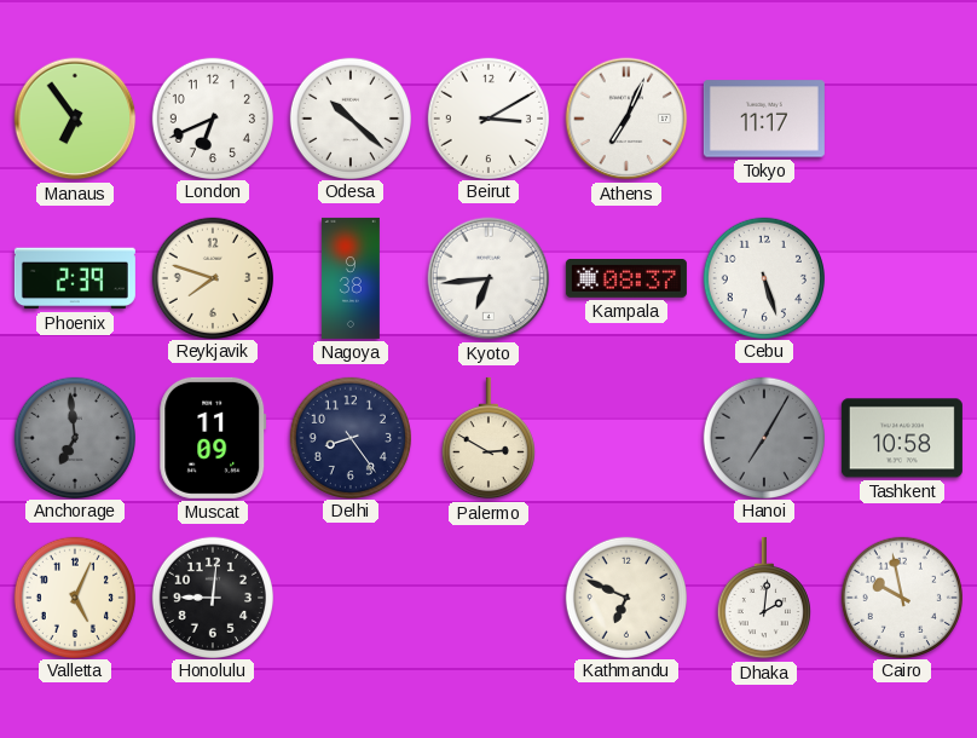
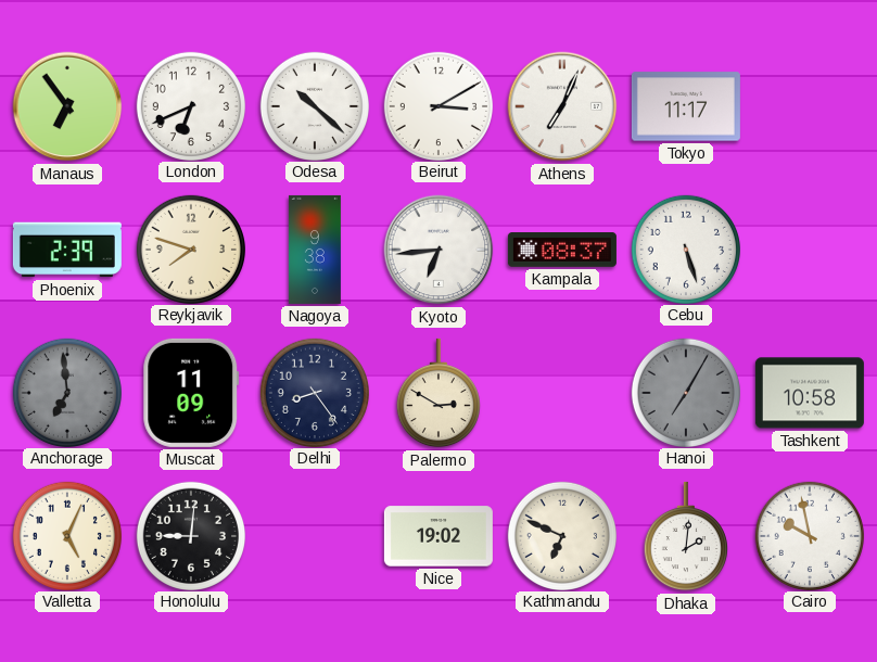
Nice: none -> 19:02
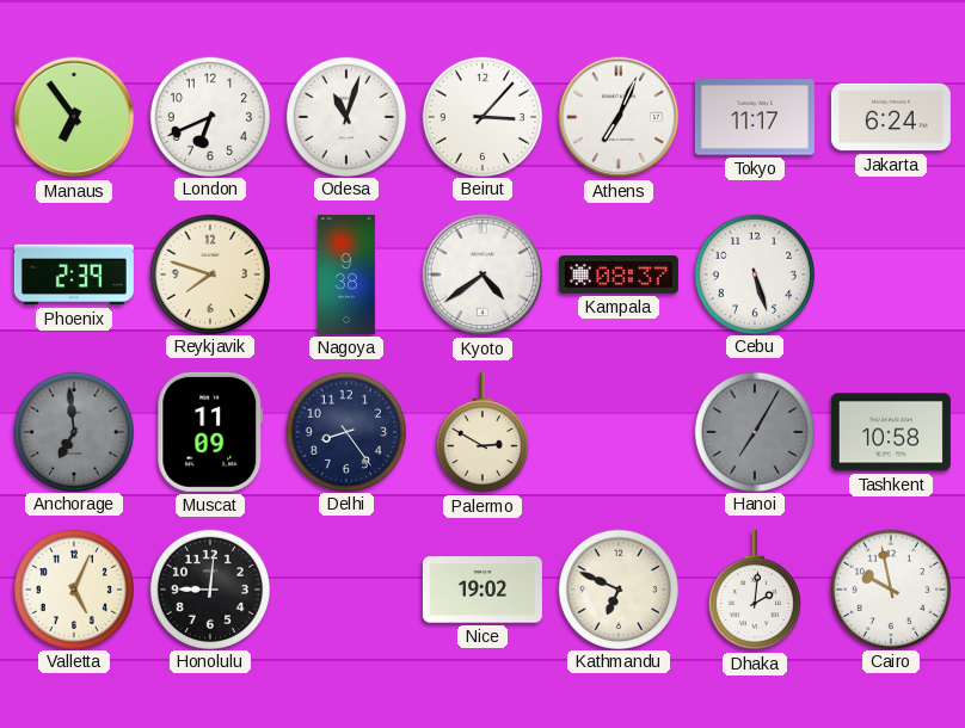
Odesa: 10:22 -> 11:03
Beirut: 3:10 -> 3:07
Jakarta: none -> 6:24
Kyoto: 6:44 -> 4:39
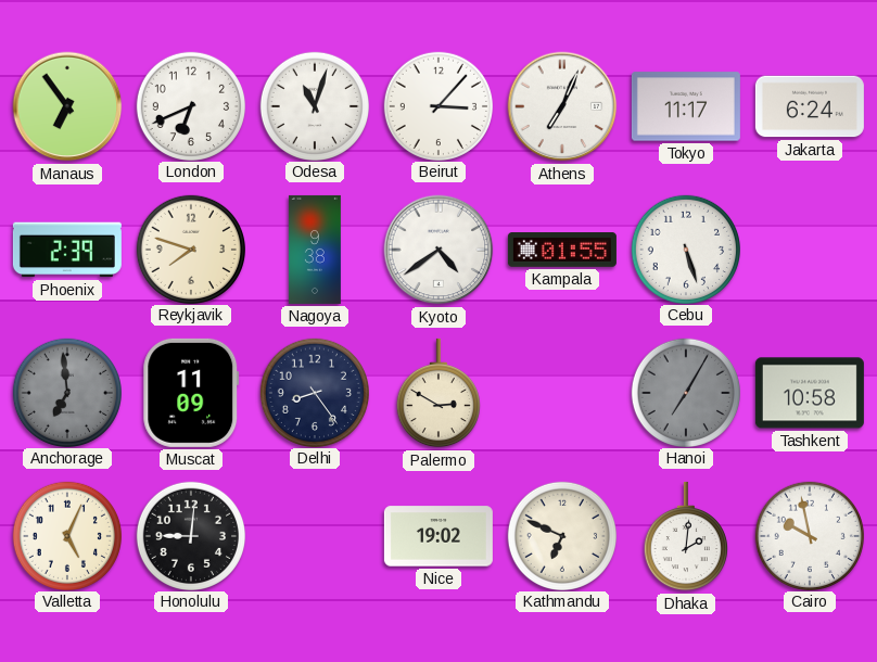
Kampala: 08:37 -> 01:55
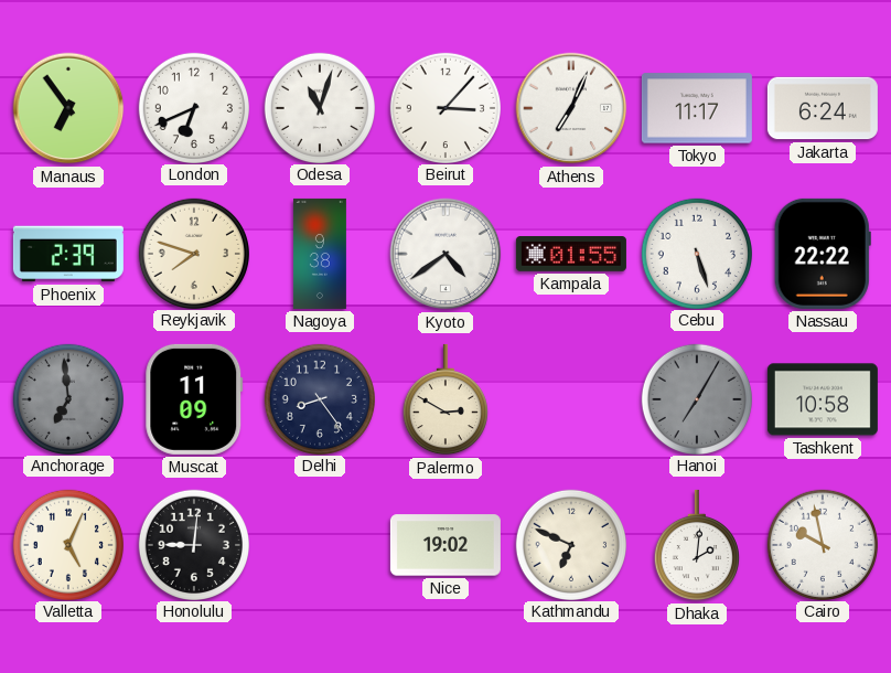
Nassau: none -> 22:22
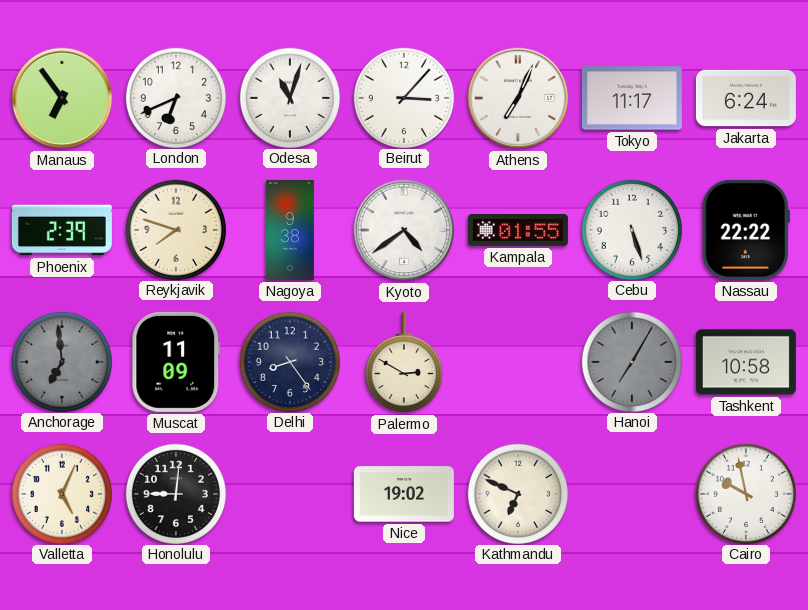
Dhaka: 2:01 -> none
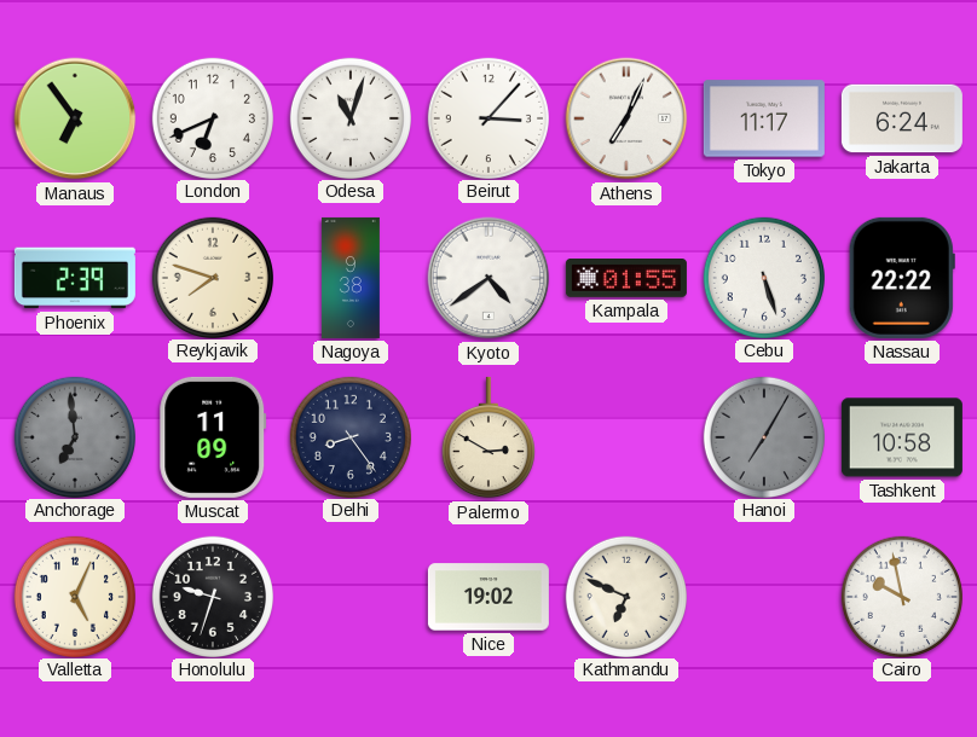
Honolulu: 9:01 -> 9:33
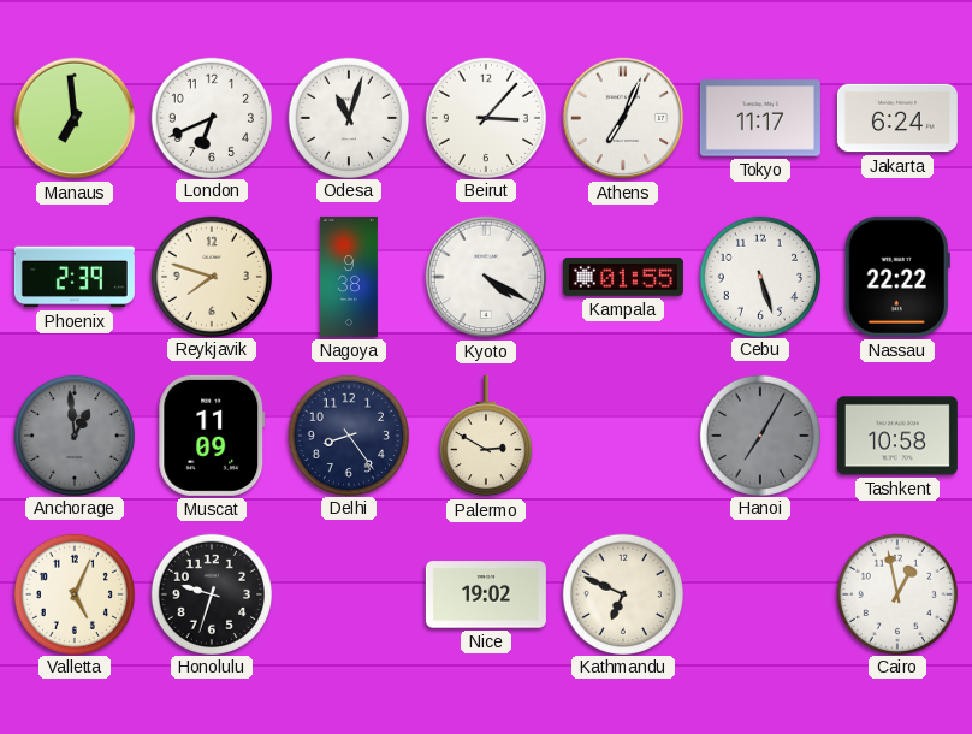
Manaus: 6:54 -> 6:59
Kyoto: 4:39 -> 4:20
Anchorage: 6:59 -> 12:59
Cairo: 9:58 -> 12:58
